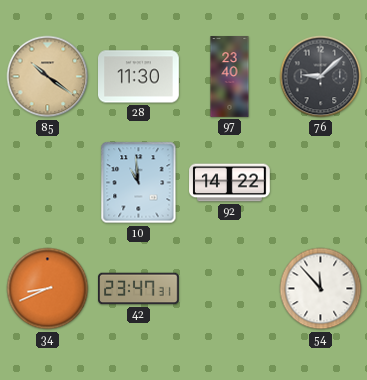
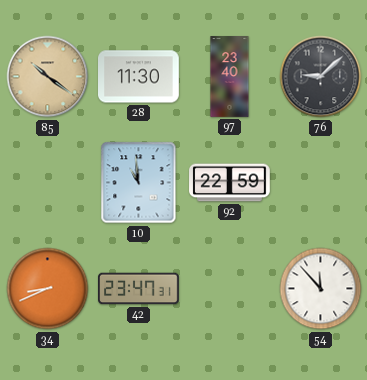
92: 14:22 -> 22:59
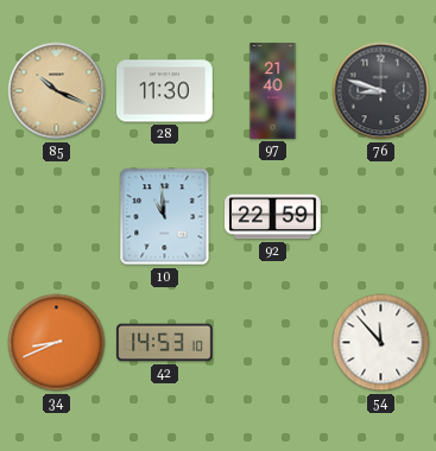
85: 10:21 -> 10:19
97: 23:40 -> 21:40
76: 9:08 -> 8:48
42: 23:47 -> 14:53
